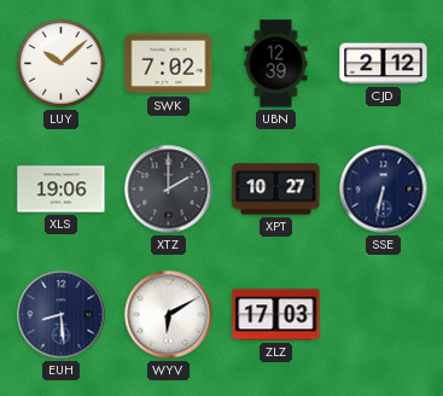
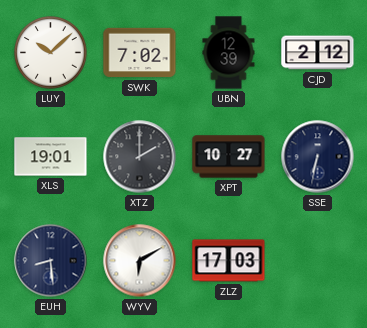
XLS: 19:06 -> 19:01
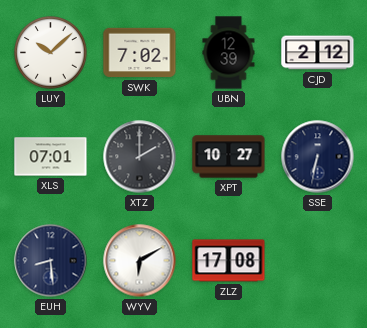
XLS: 19:01 -> 07:01
ZLZ: 17:03 -> 17:08
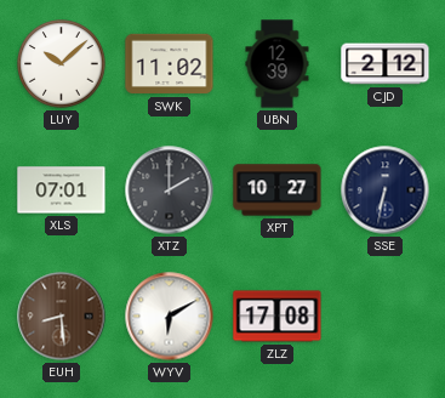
SWK: 7:02 -> 11:02
EUH dial: navy -> brown
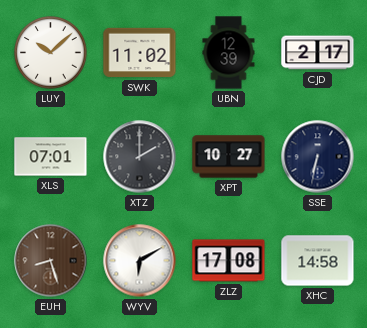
CJD: 2:12 -> 2:17
EUH: 8:29 -> 8:27
XHC: none -> 14:58
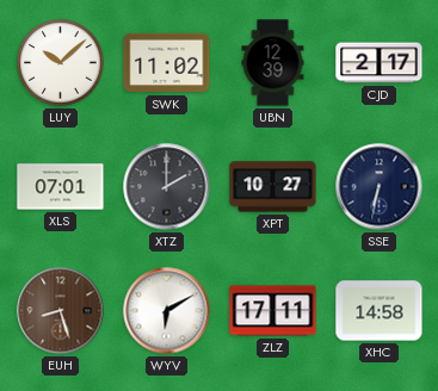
ZLZ: 17:08 -> 17:11
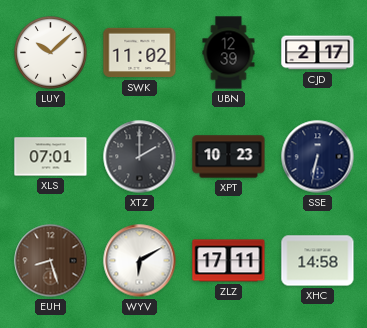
XPT: 10:27 -> 10:23
